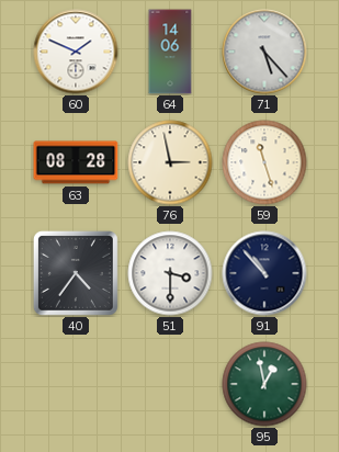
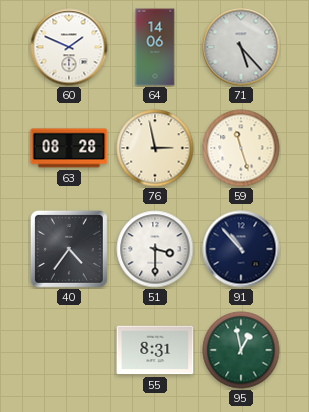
55: none -> 8:31
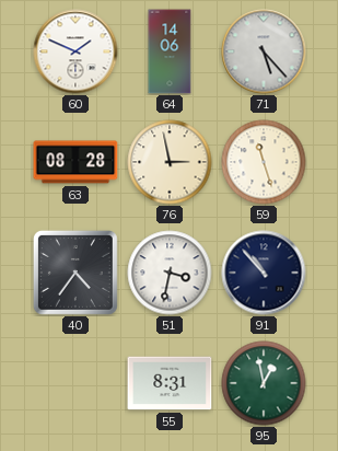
51: 3:30 -> 3:32
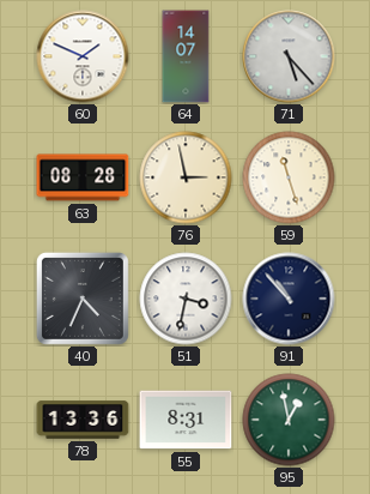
64: 14:06 -> 14:07
40: 4:36 -> 4:34
78: none -> 13:36
